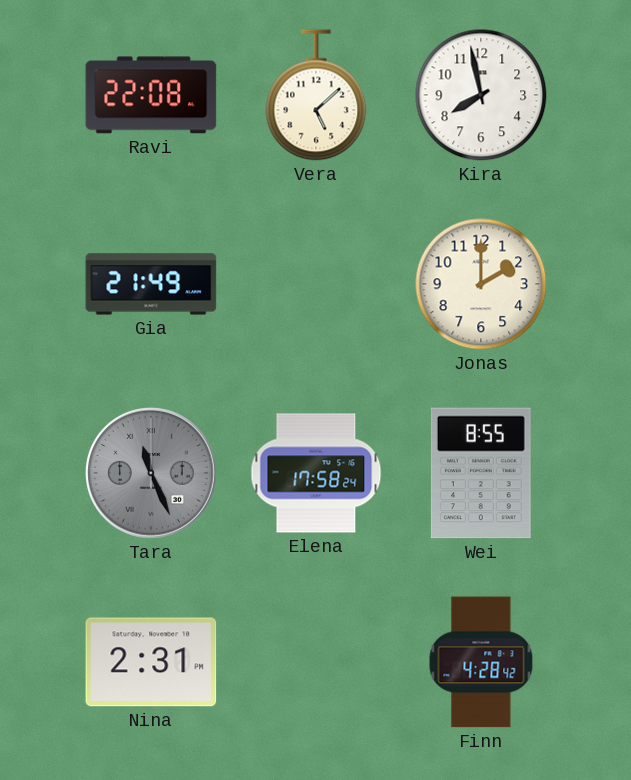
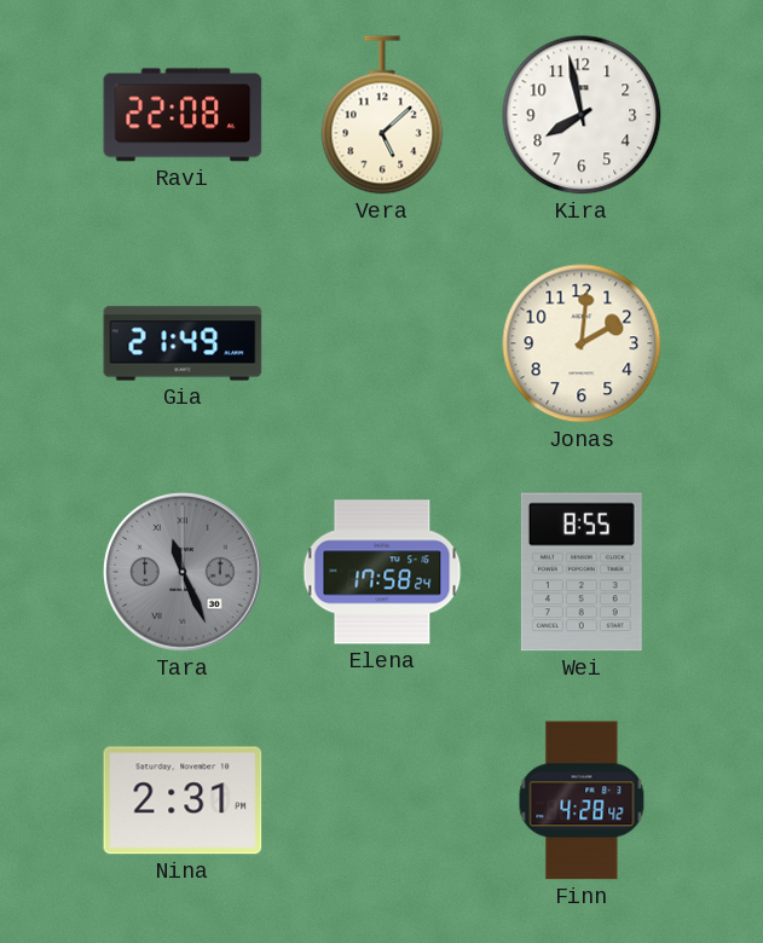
Jonas: 2:00 -> 2:01
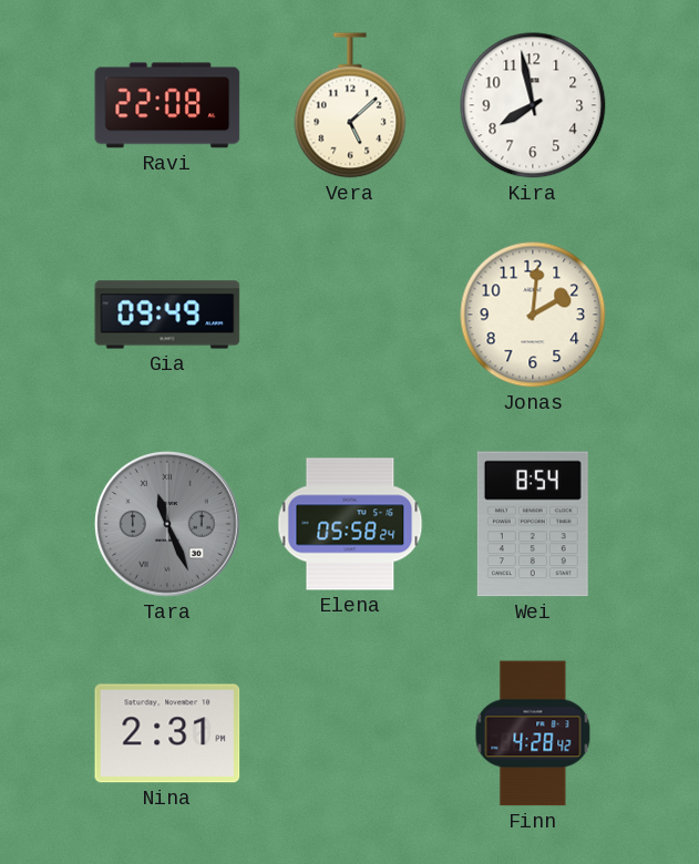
Gia: 21:49 -> 09:49
Elena: 17:58 -> 05:58
Wei: 8:55 -> 8:54
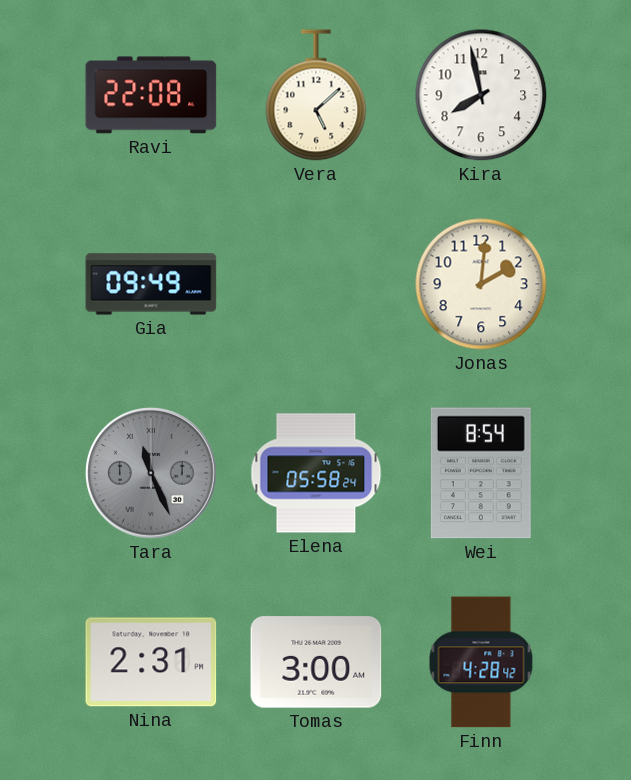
Tomas: none -> 3:00
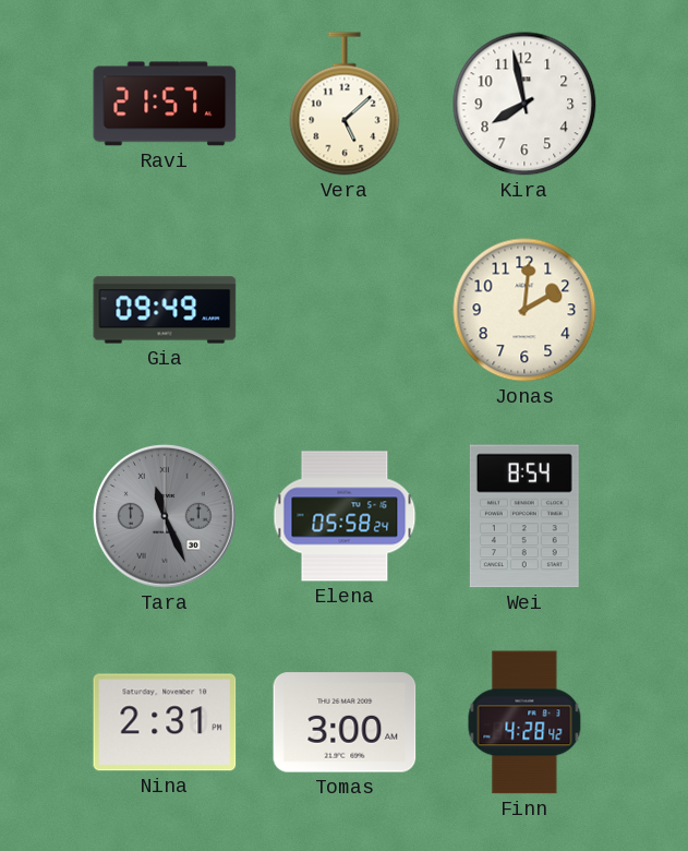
Ravi: 22:08 -> 21:57
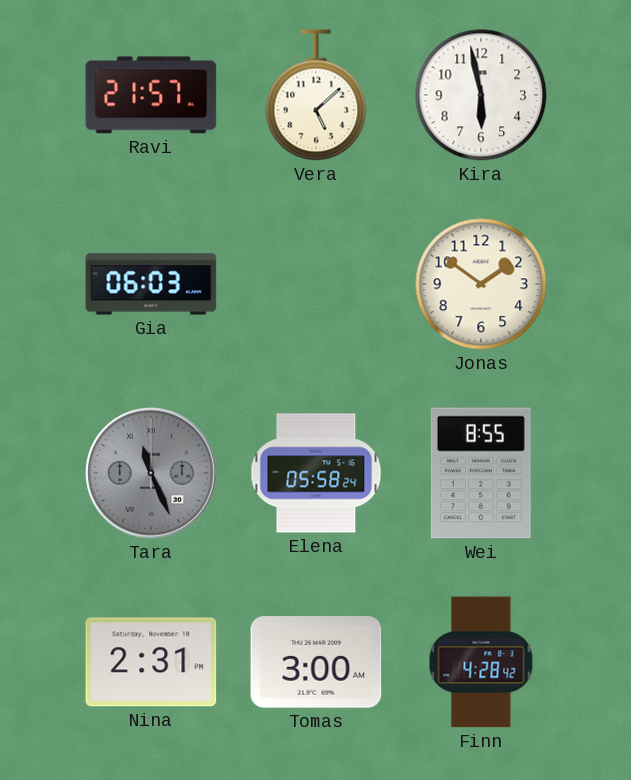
Kira: 7:58 -> 5:58
Gia: 09:49 -> 06:03
Jonas: 2:01 -> 1:51
Wei: 8:54 -> 8:55
